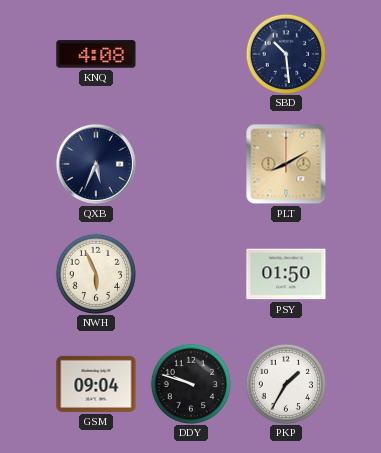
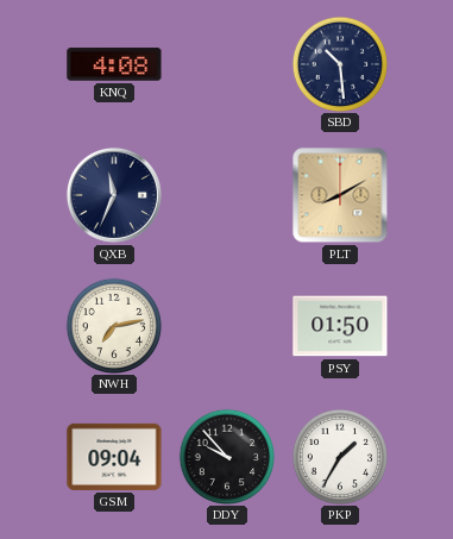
QXB: 5:34 -> 11:34
NWH: 5:56 -> 7:13
DDY: 9:48 -> 9:53
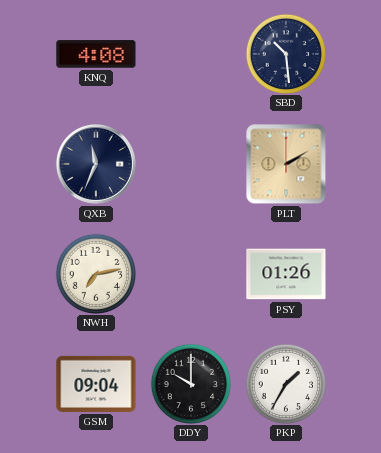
PLT: 8:10 -> 2:10
PSY: 01:50 -> 01:26
DDY: 9:53 -> 10:00
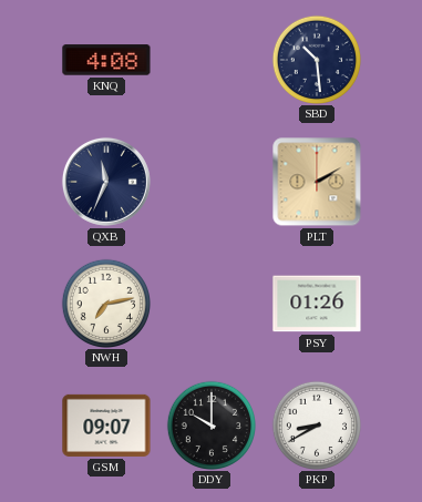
GSM: 09:04 -> 09:07
PKP: 1:35 -> 8:40
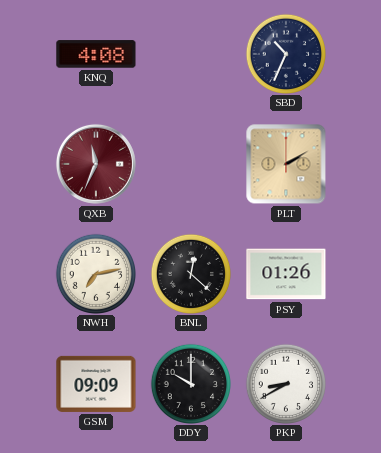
SBD: 10:29 -> 10:34
QXB dial: navy -> burgundy
BNL: none -> 12:22
GSM: 09:07 -> 09:09
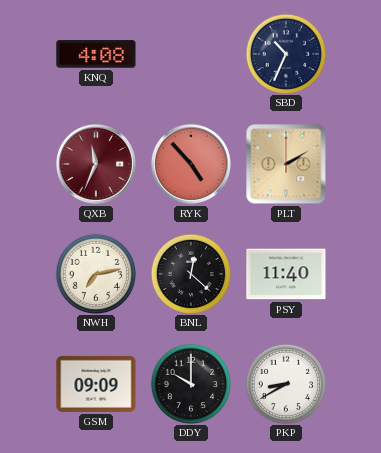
RYK: none -> 4:53
PSY: 01:26 -> 11:40
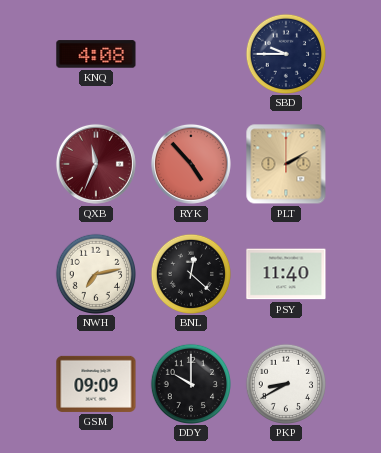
SBD: 10:34 -> 9:45
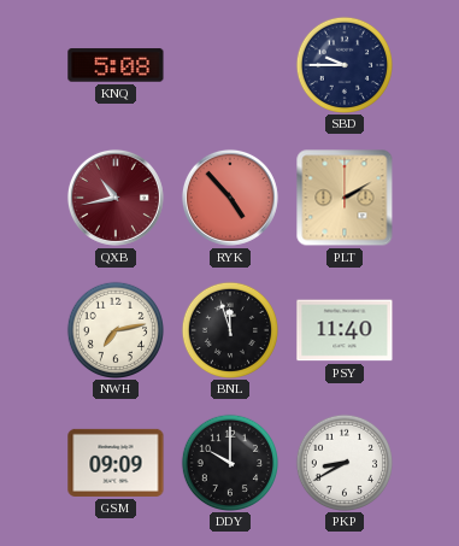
KNQ: 4:08 -> 5:08
QXB: 11:34 -> 10:43
BNL: 12:22 -> 11:57
